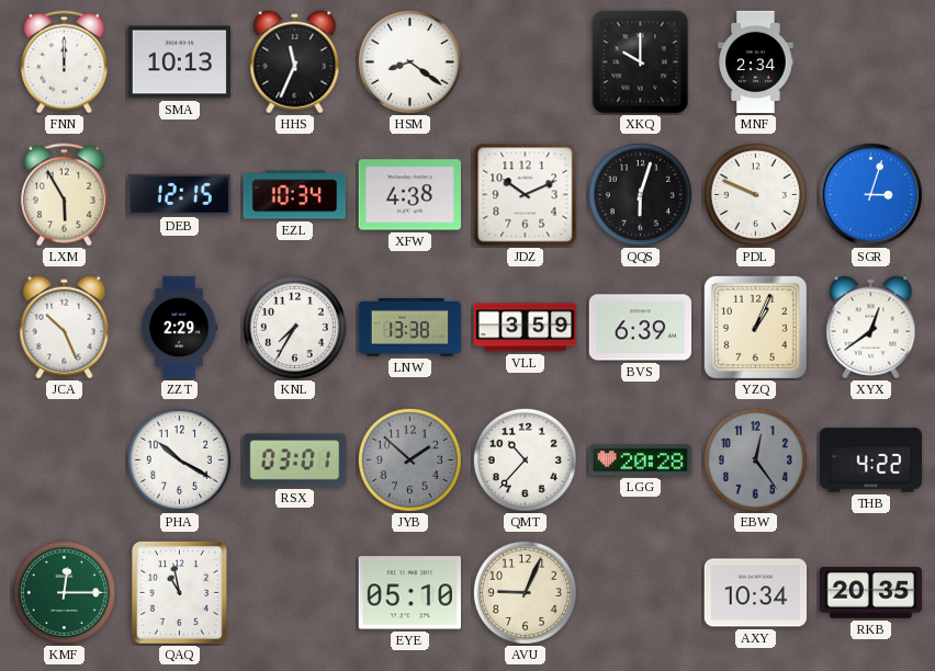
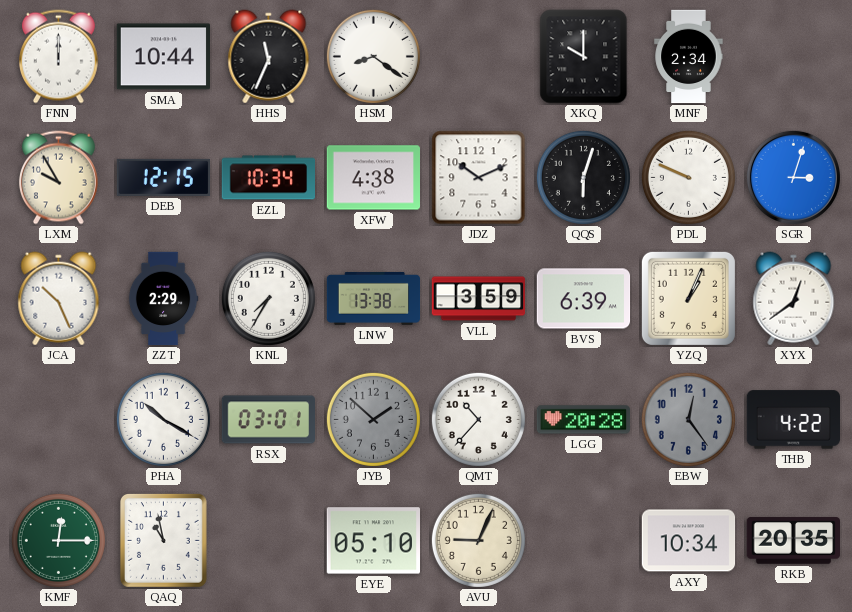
SMA: 10:13 -> 10:44
LXM: 5:55 -> 9:55
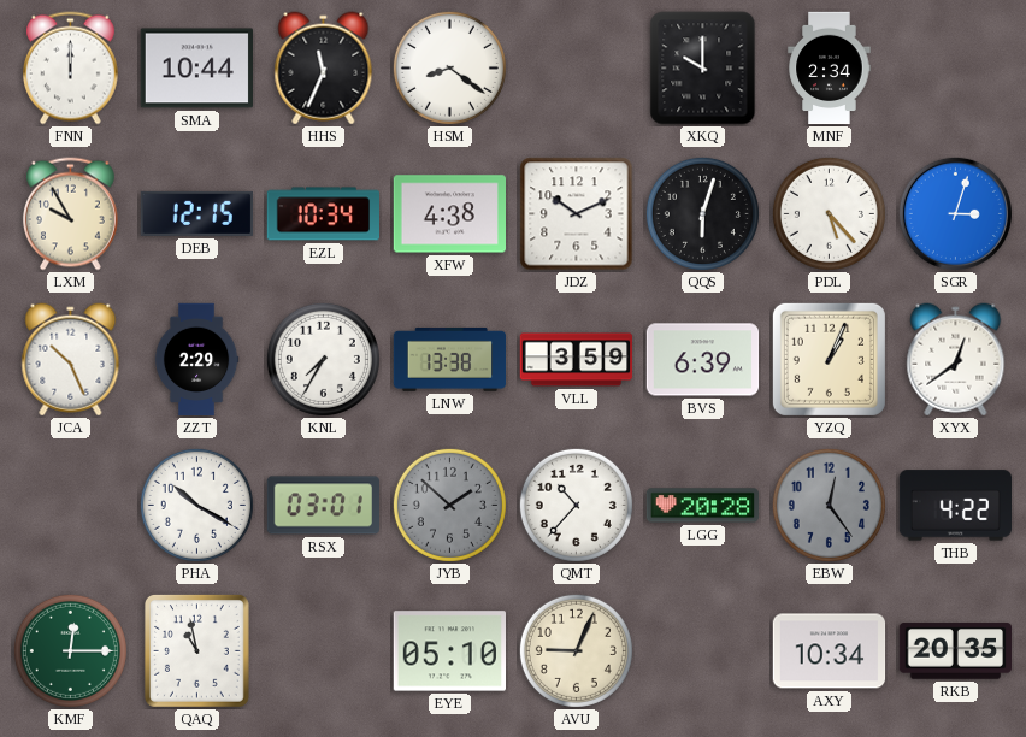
PDL: 9:49 -> 5:23
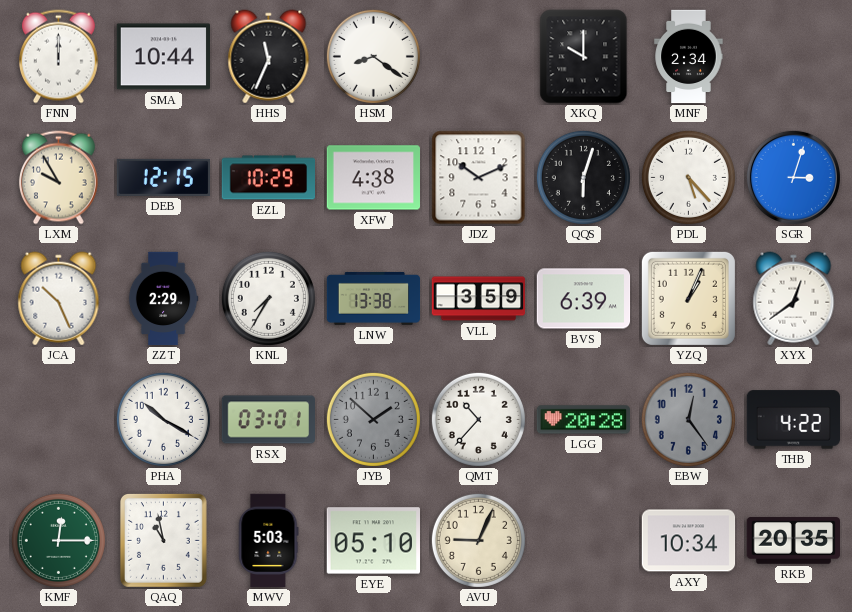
EZL: 10:34 -> 10:29
MWV: none -> 5:03
